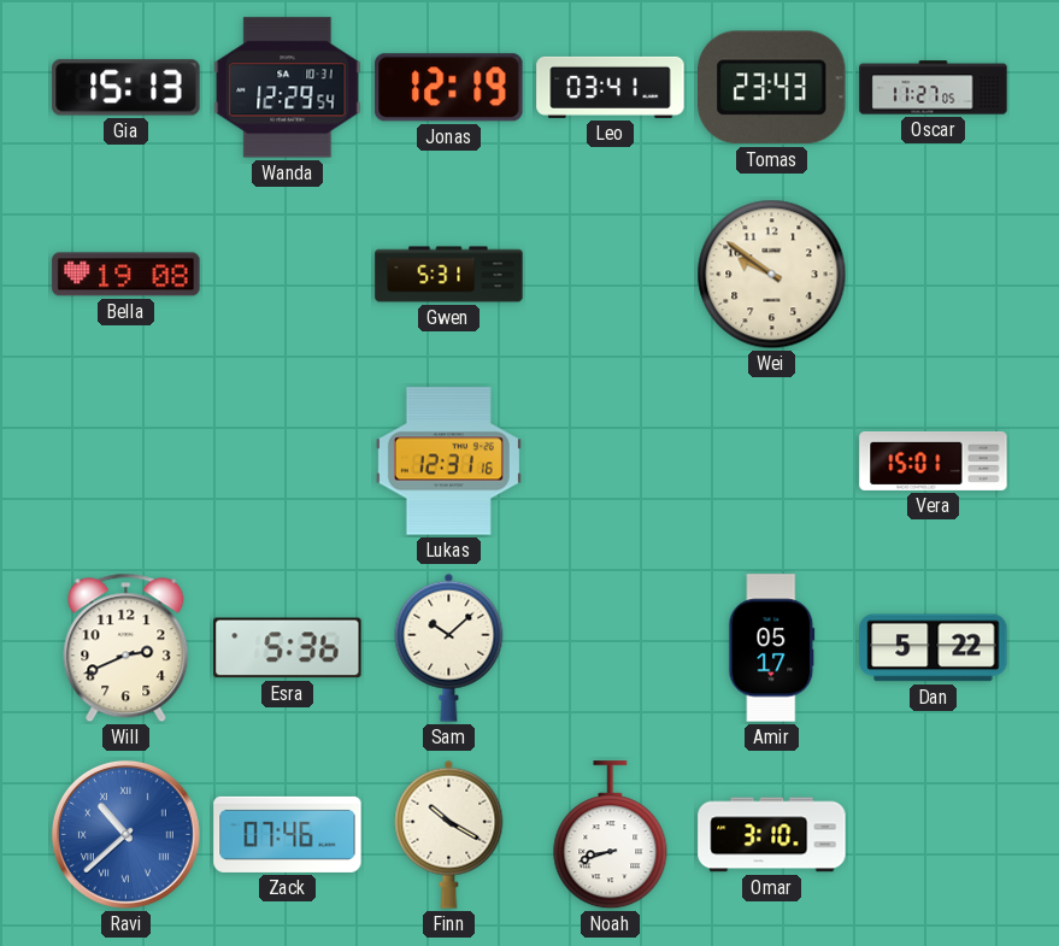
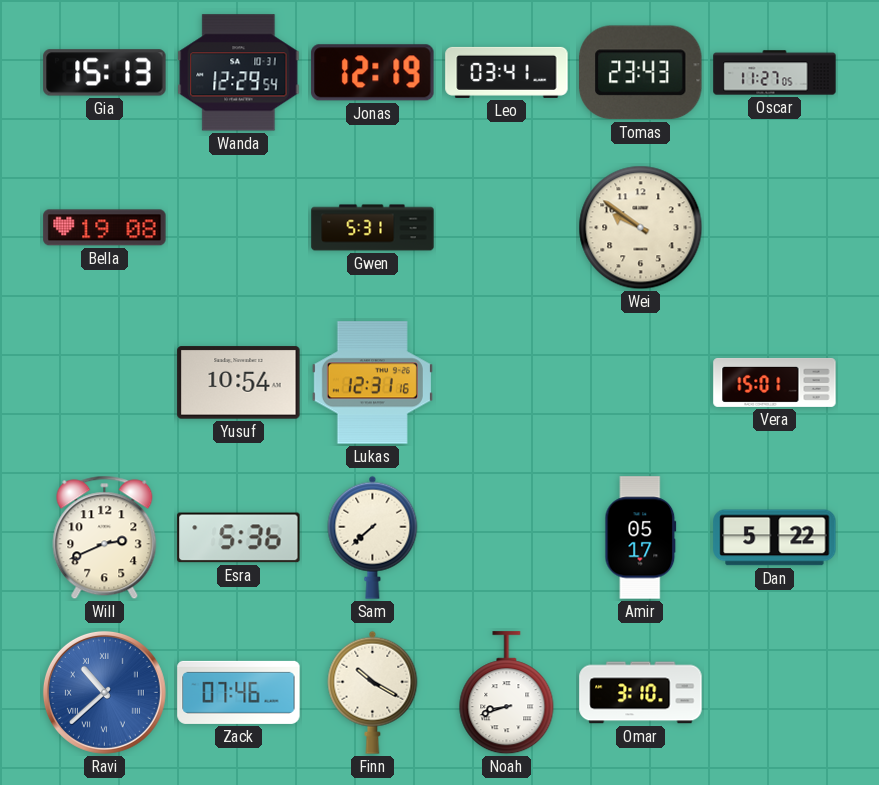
Yusuf: none -> 10:54
Sam: 10:08 -> 7:38
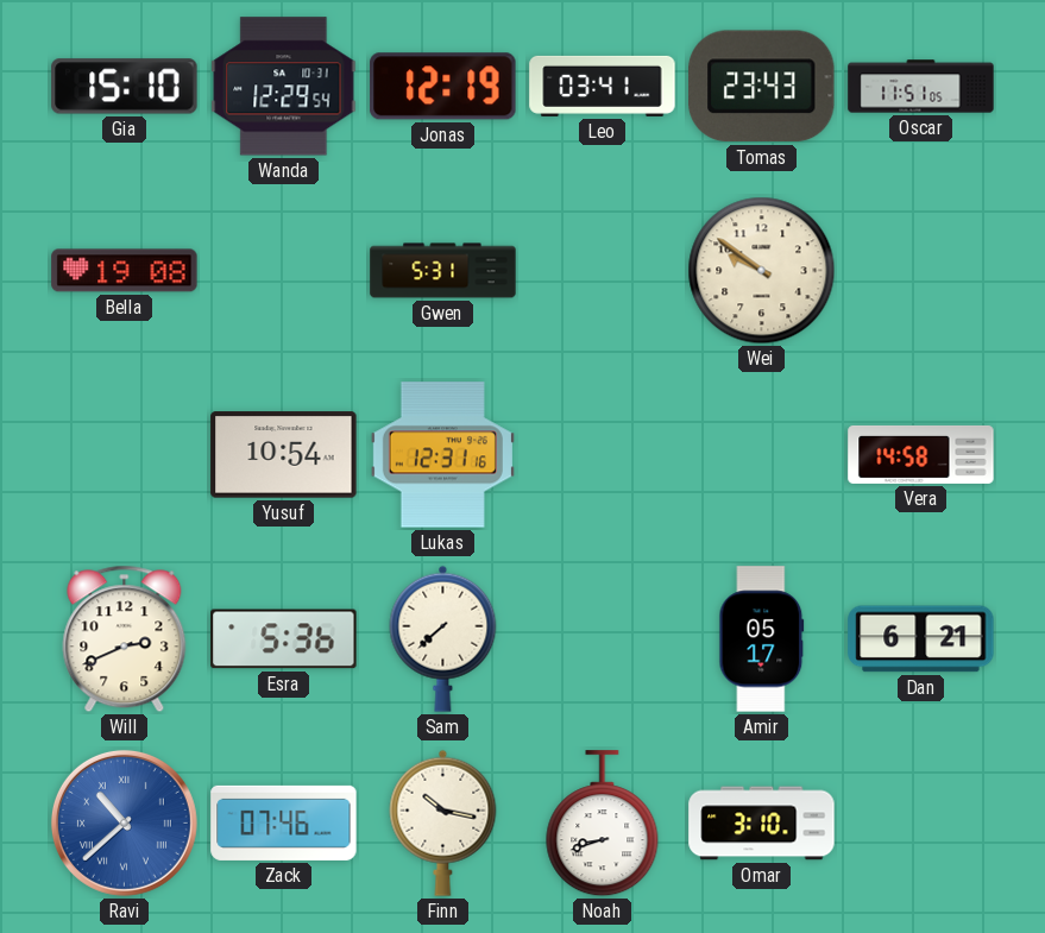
Gia: 15:13 -> 15:10
Oscar: 11:27 -> 11:51
Vera: 15:01 -> 14:58
Dan: 5:22 -> 6:21
Finn: 10:20 -> 10:17
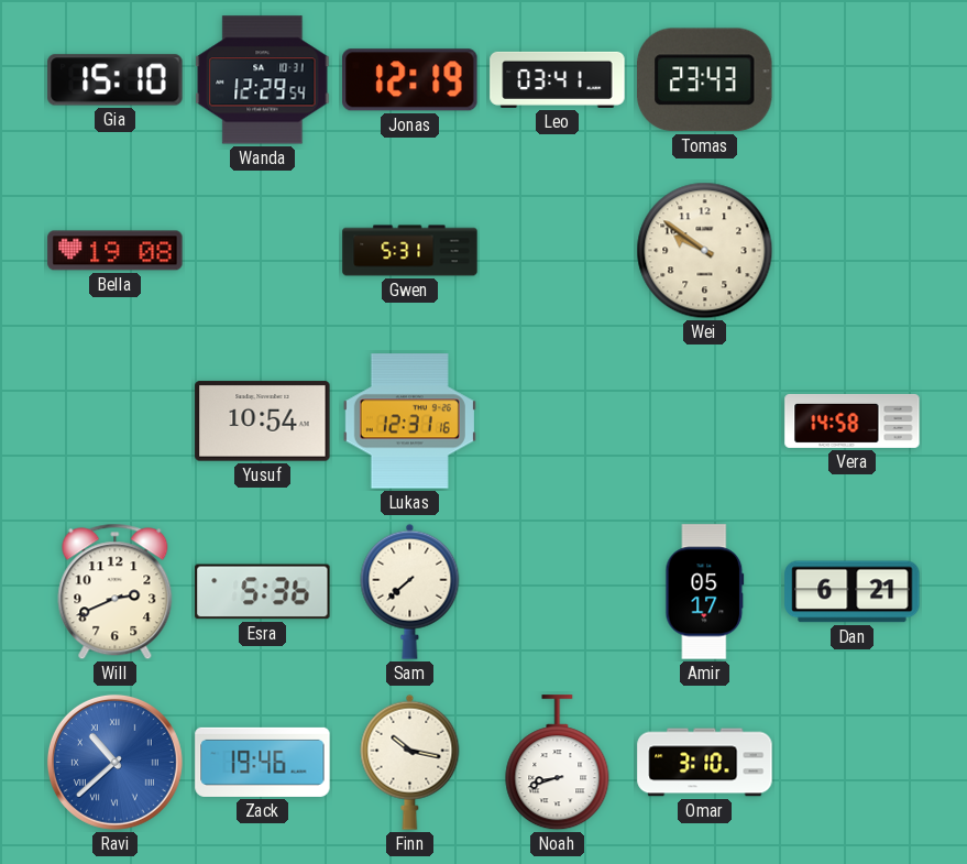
Oscar: 11:51 -> none
Zack: 07:46 -> 19:46
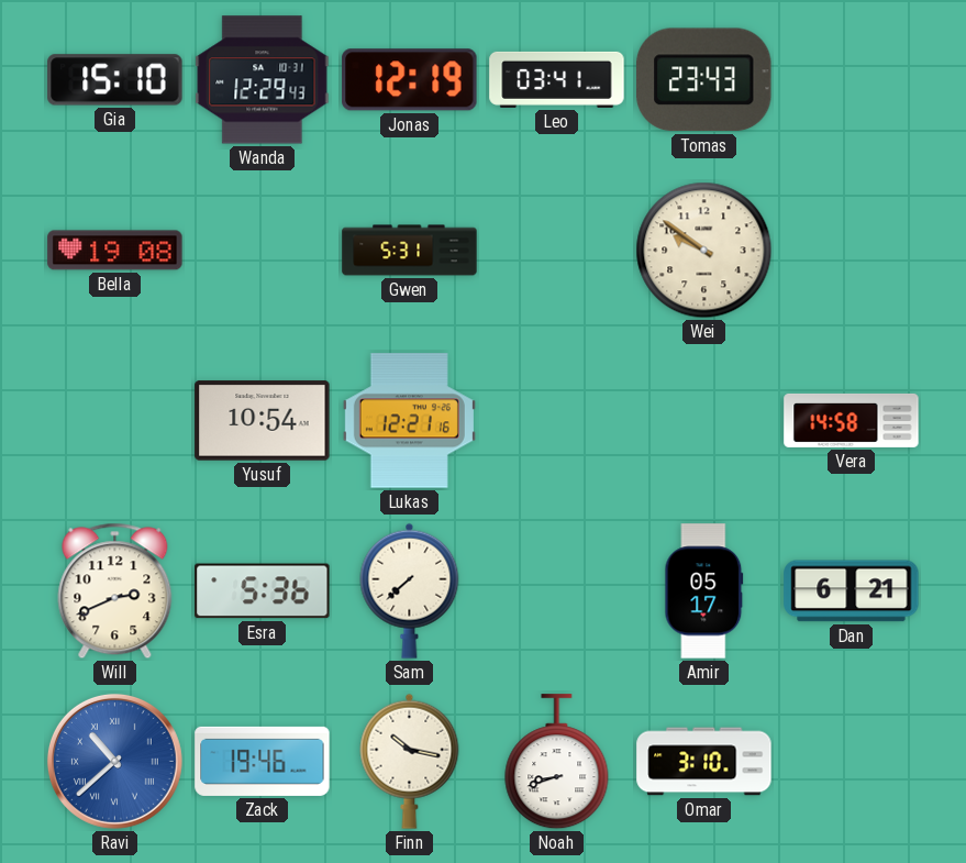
Wanda: 12:29:54 -> 12:29:43
Lukas: 12:31 -> 12:21
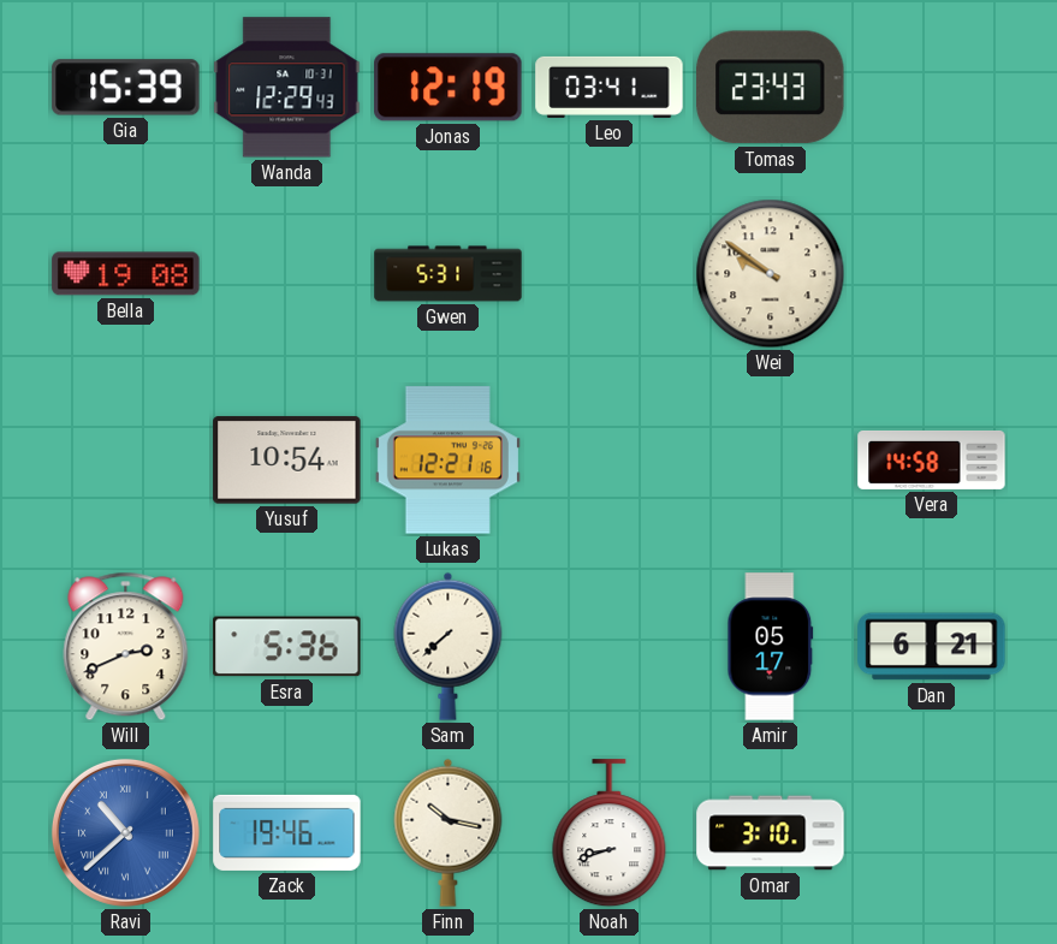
Gia: 15:10 -> 15:39
